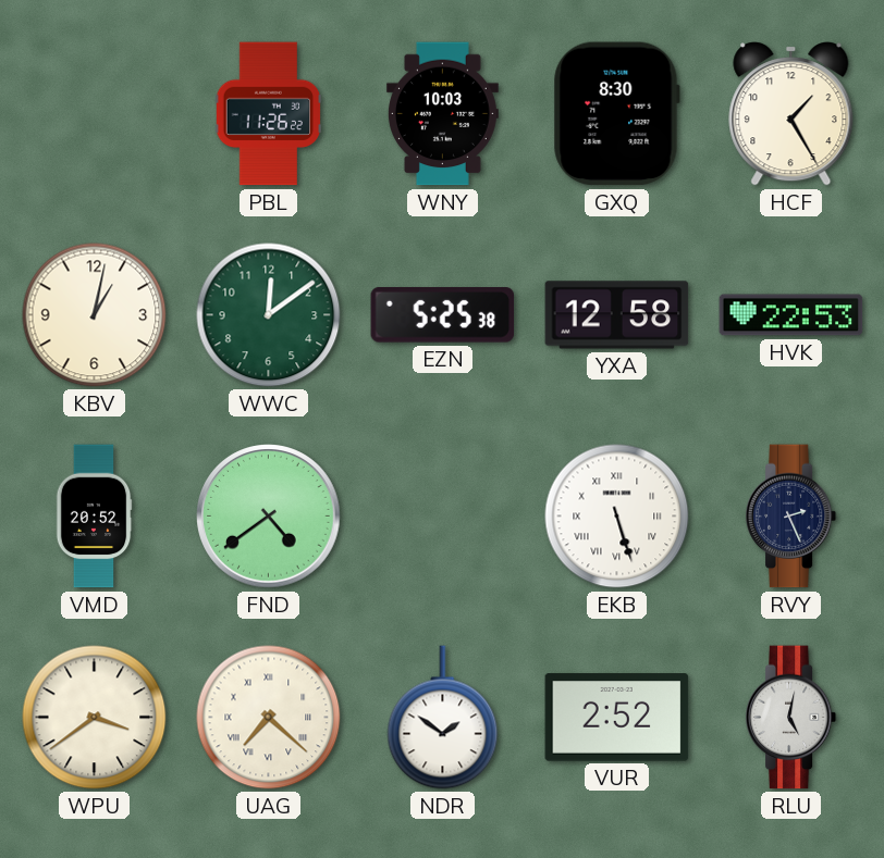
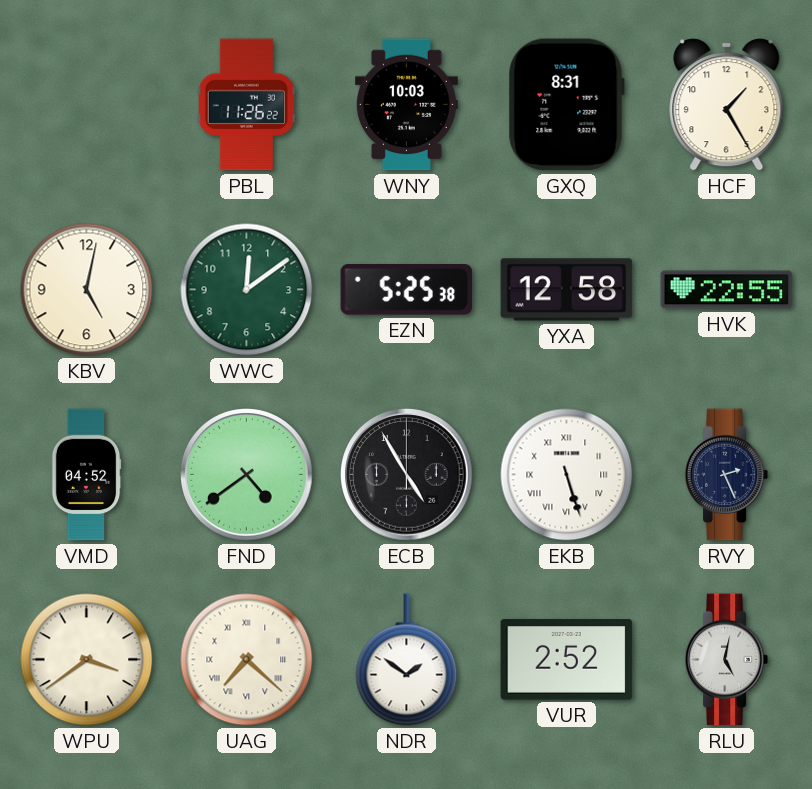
GXQ: 8:30 -> 8:31
KBV: 1:02 -> 5:02
HVK: 22:53 -> 22:55
VMD: 20:52 -> 04:52
ECB: none -> 4:55
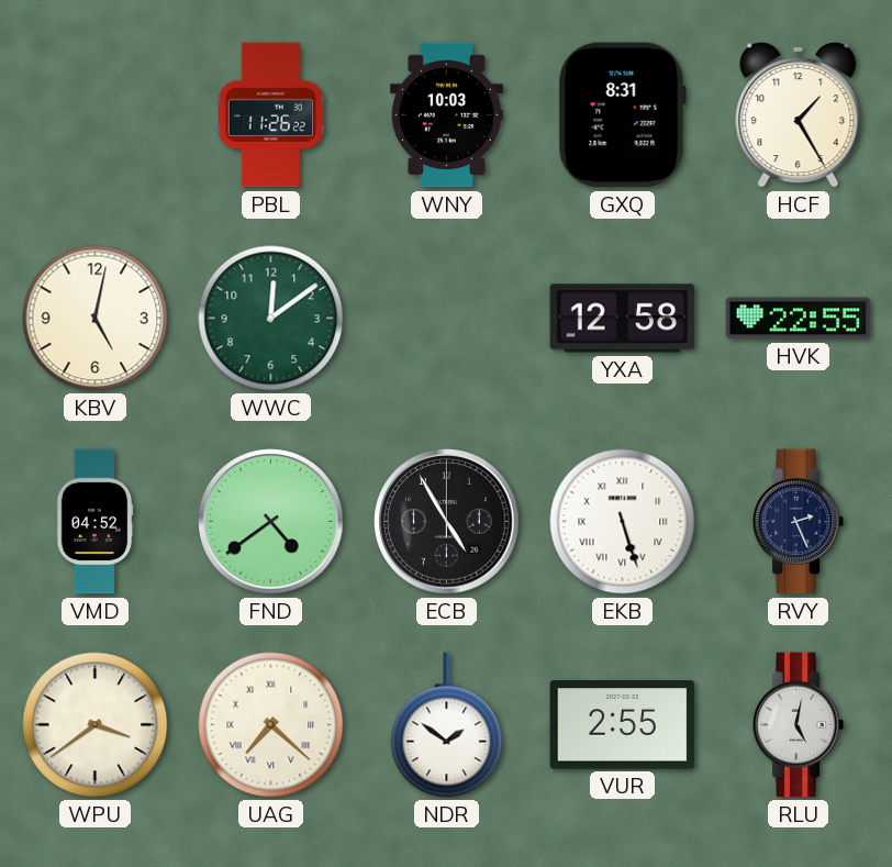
EZN: 5:25 -> none
VUR: 2:52 -> 2:55
